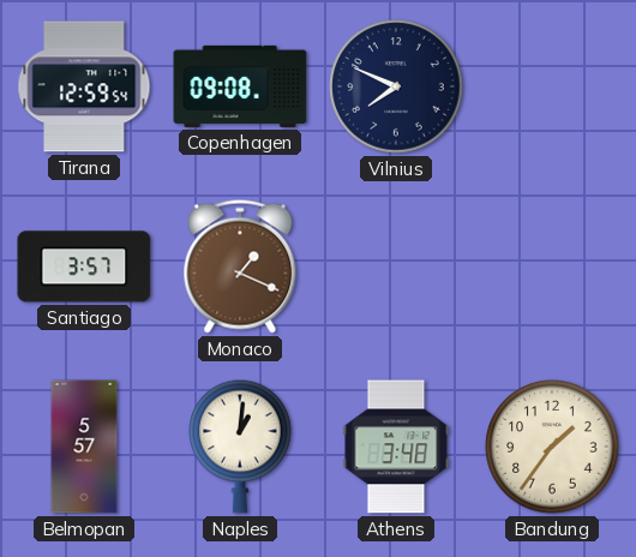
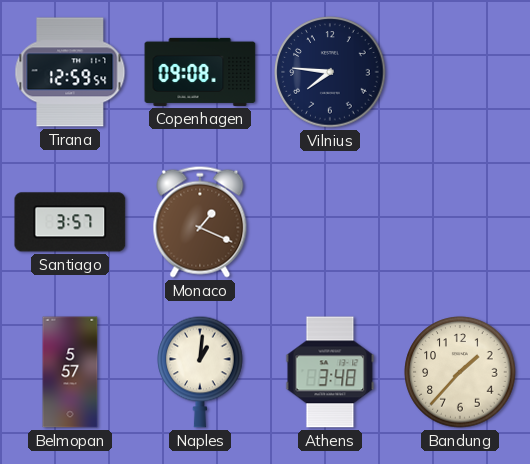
Vilnius: 7:49 -> 7:46
Bandung: 1:36 -> 1:37
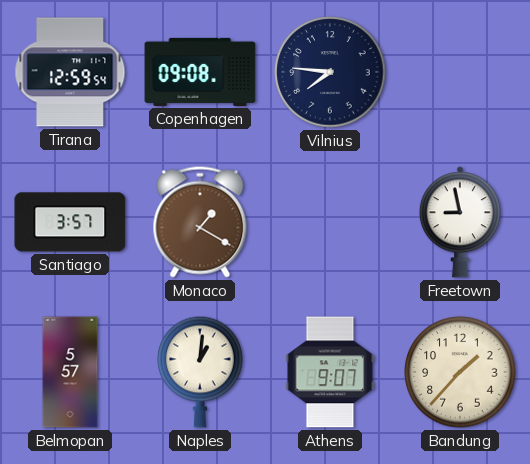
Monaco: 1:19 -> 1:20
Freetown: none -> 8:58
Athens: 3:48 -> 9:07
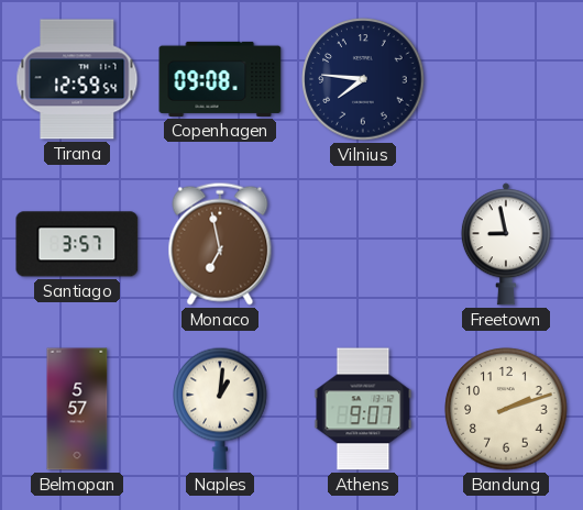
Monaco: 1:20 -> 6:58
Bandung: 1:37 -> 2:12
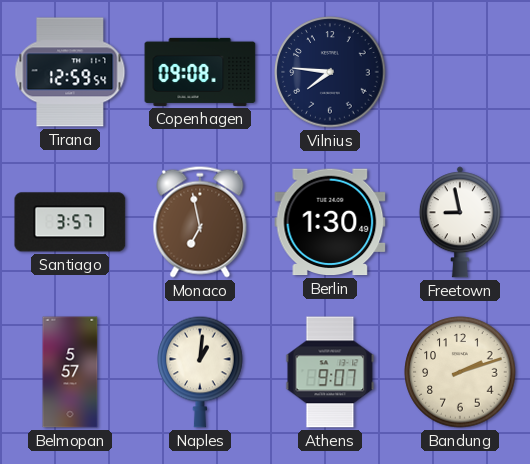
Berlin: none -> 1:30
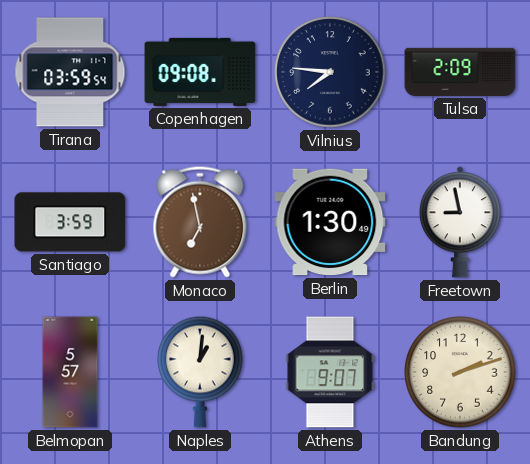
Tirana: 12:59 -> 03:59
Tulsa: none -> 2:09
Santiago: 3:57 -> 3:59
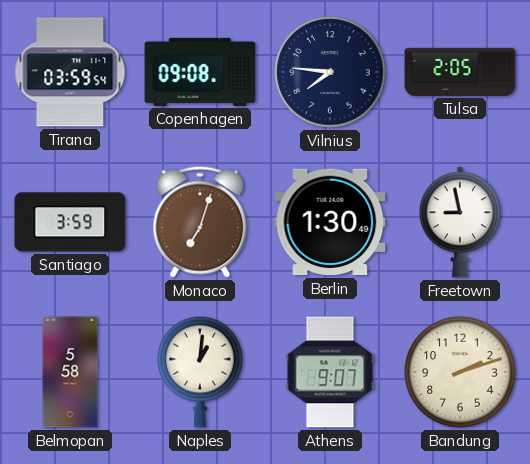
Tulsa: 2:09 -> 2:05
Monaco: 6:58 -> 7:03
Belmopan: 5:57 -> 5:58
